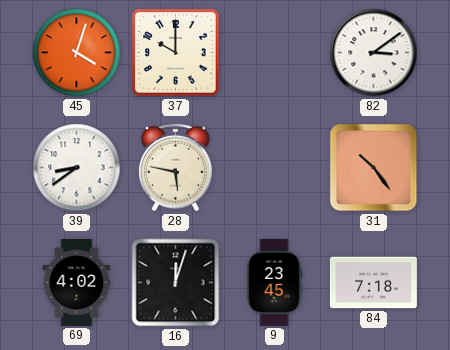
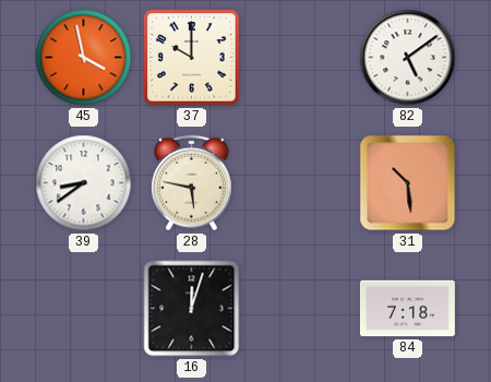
45: 4:03 -> 3:58
82: 3:09 -> 5:09
31: 10:24 -> 10:29
69: 4:02 -> none
9: 23:45 -> none
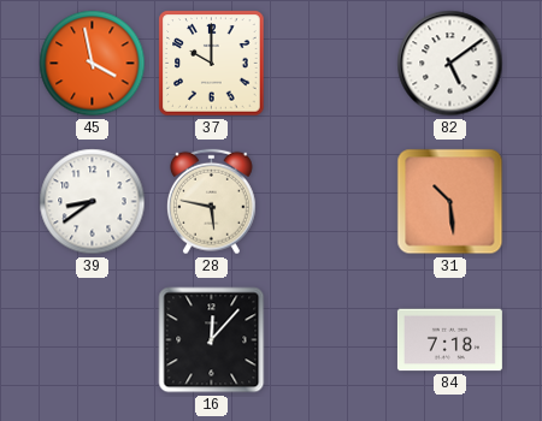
16: 12:03 -> 12:07
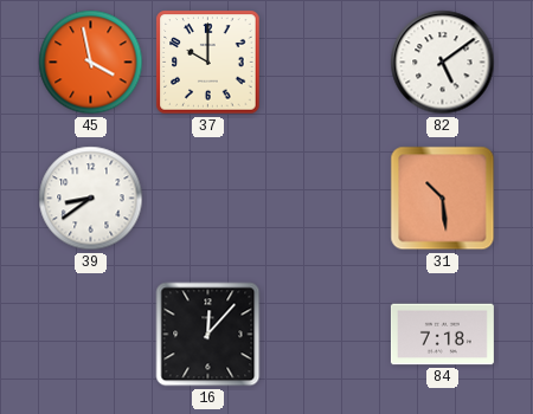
28: 5:47 -> none
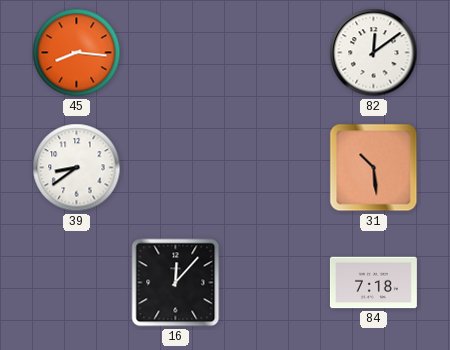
45: 3:58 -> 8:16
37: 10:00 -> none
82: 5:09 -> 12:09
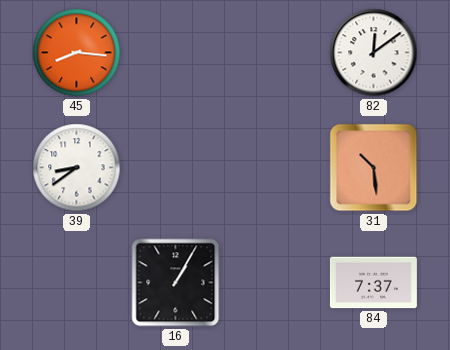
16: 12:07 -> 1:05
84: 7:18 -> 7:37
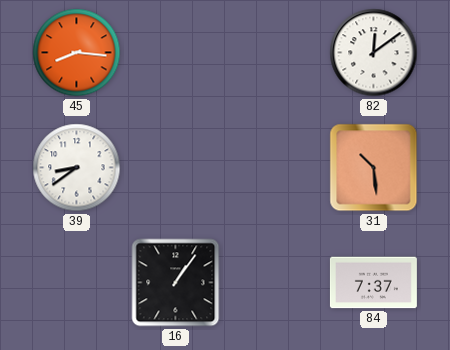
16: 1:05 -> 1:06
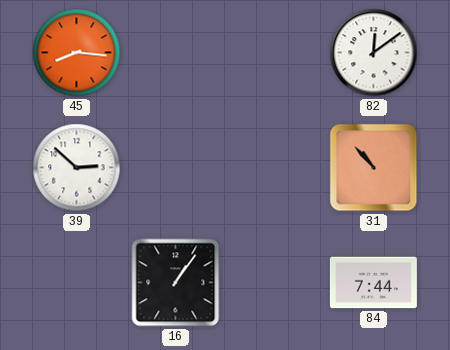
39: 8:39 -> 2:52
31: 10:29 -> 10:53
84: 7:37 -> 7:44
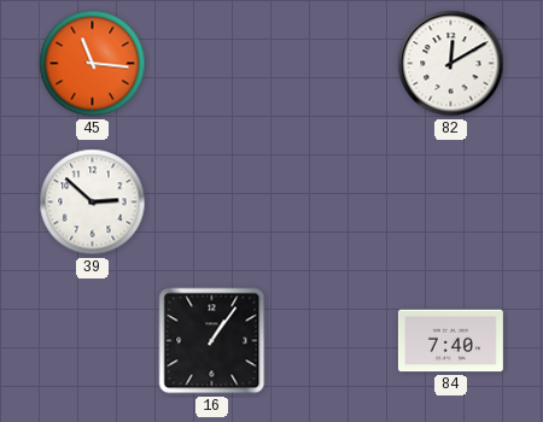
45: 8:16 -> 11:16
82: 12:09 -> 12:10
31: 10:53 -> none
84: 7:44 -> 7:40
